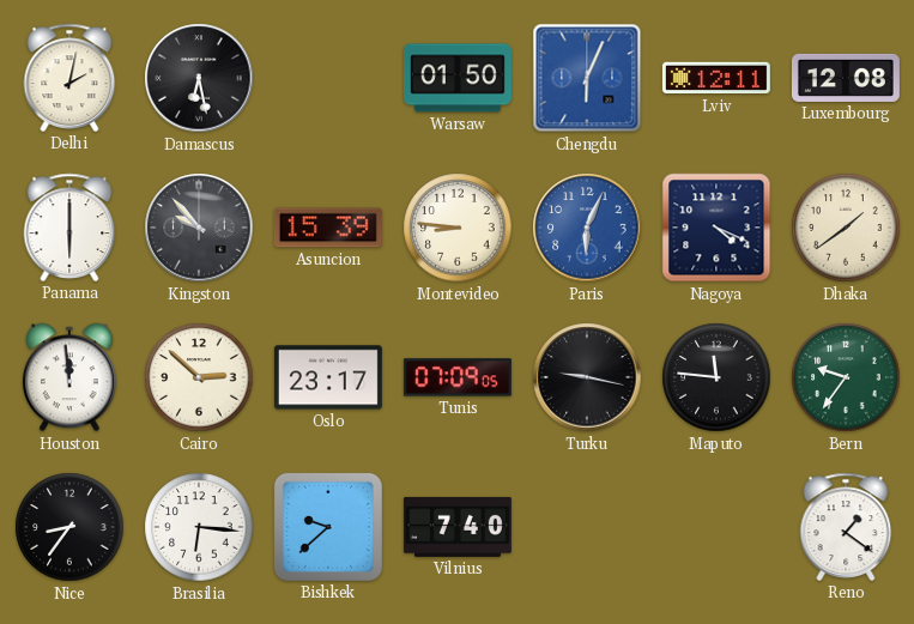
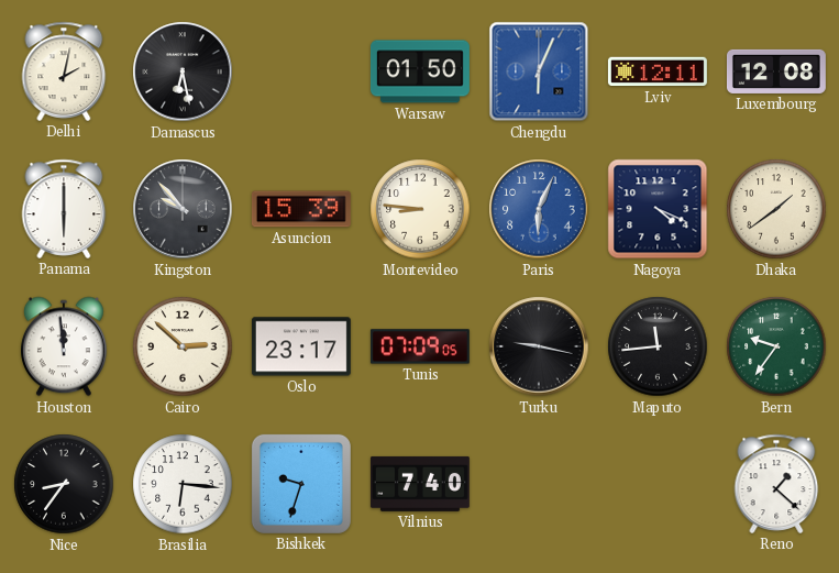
Maputo: 11:46 -> 11:44
Bishkek: 9:38 -> 9:33
Reno: 1:21 -> 1:22
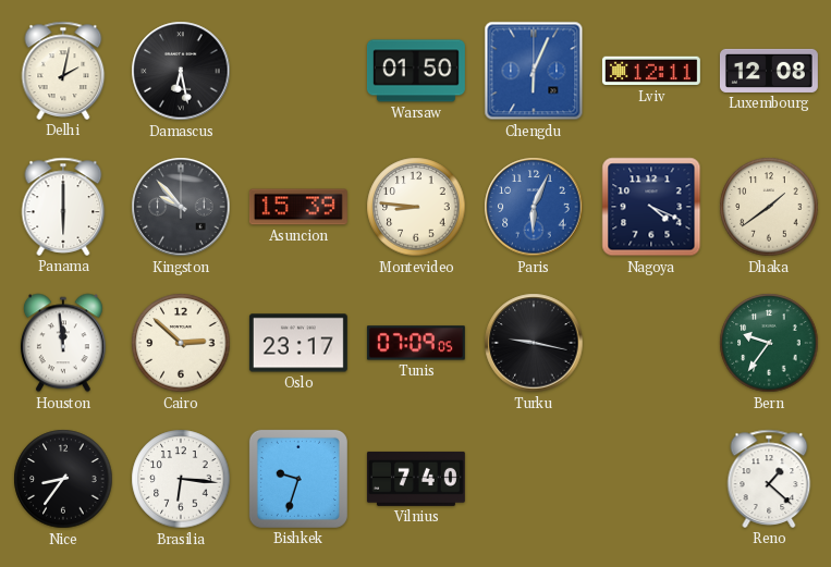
Maputo: 11:44 -> none
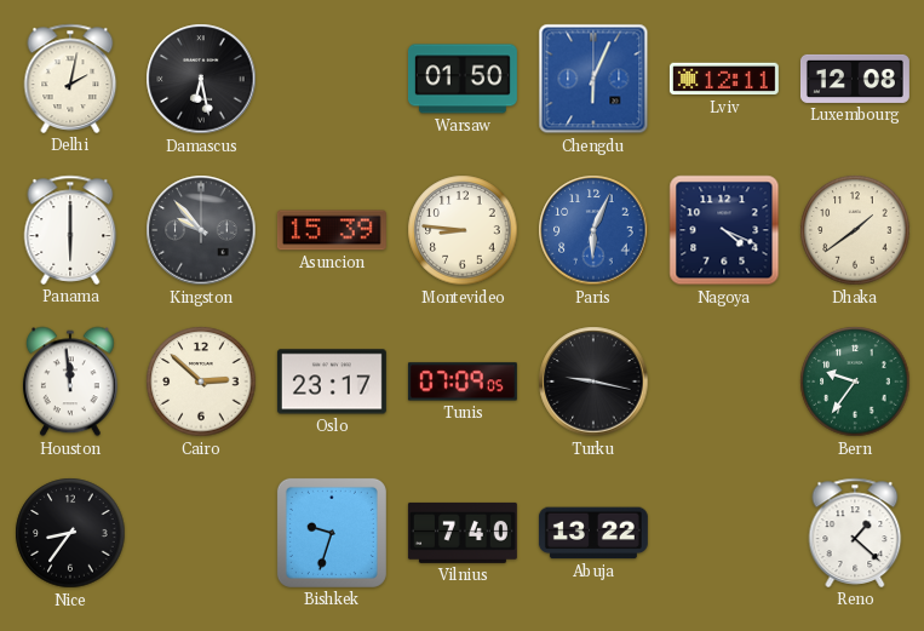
Brasilia: 6:16 -> none
Abuja: none -> 13:22
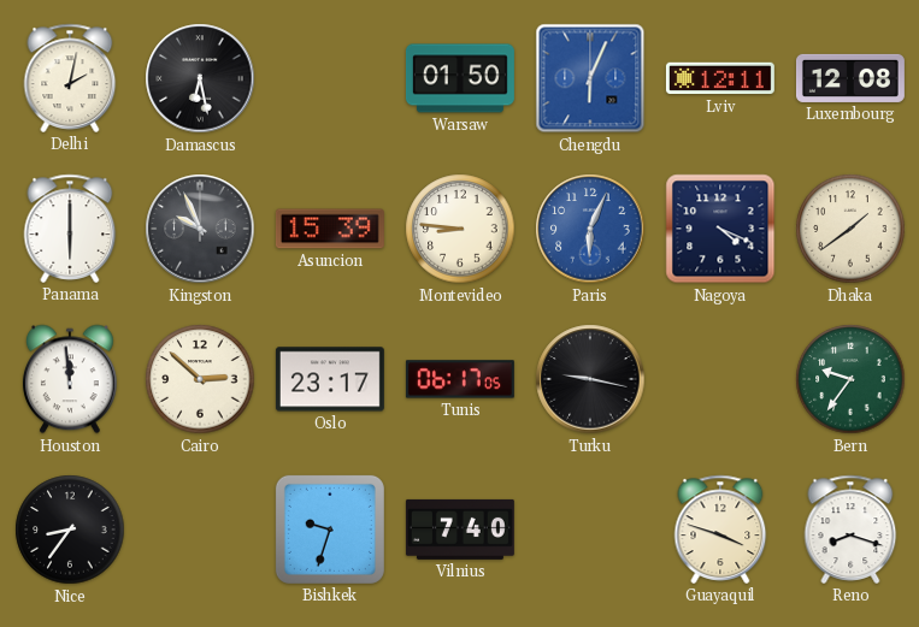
Kingston: 9:53 -> 9:56
Tunis: 07:09 -> 06:17
Abuja: 13:22 -> none
Guayaquil: none -> 3:48
Reno: 1:22 -> 8:18
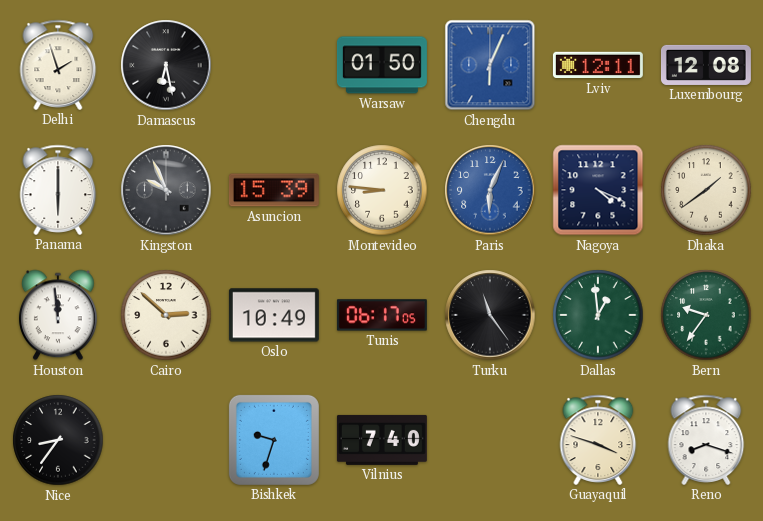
Delhi: 2:02 -> 1:57
Oslo: 23:17 -> 10:49
Turku: 9:17 -> 11:24
Dallas: none -> 12:59
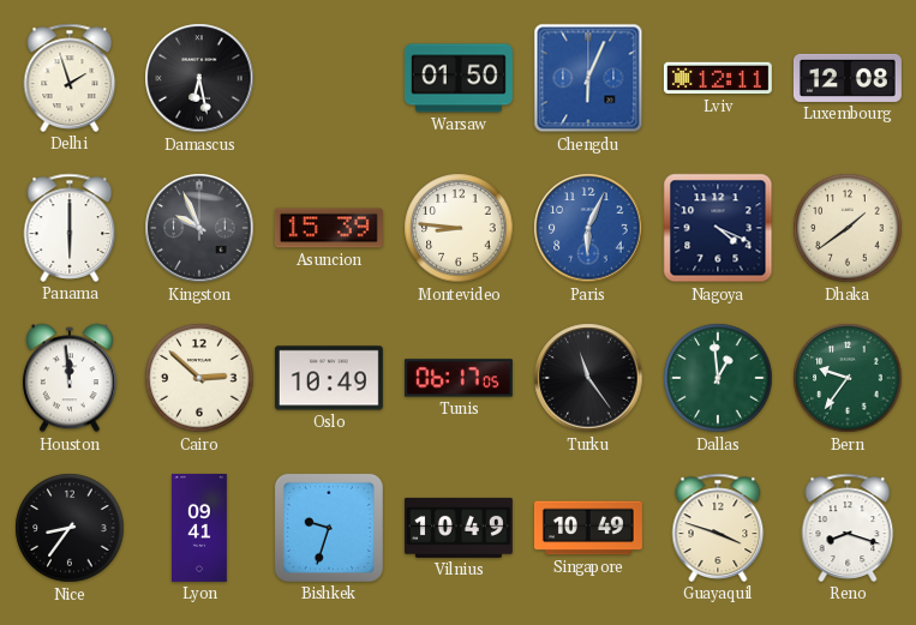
Lyon: none -> 09:41
Vilnius: 7:40 -> 10:49
Singapore: none -> 10:49
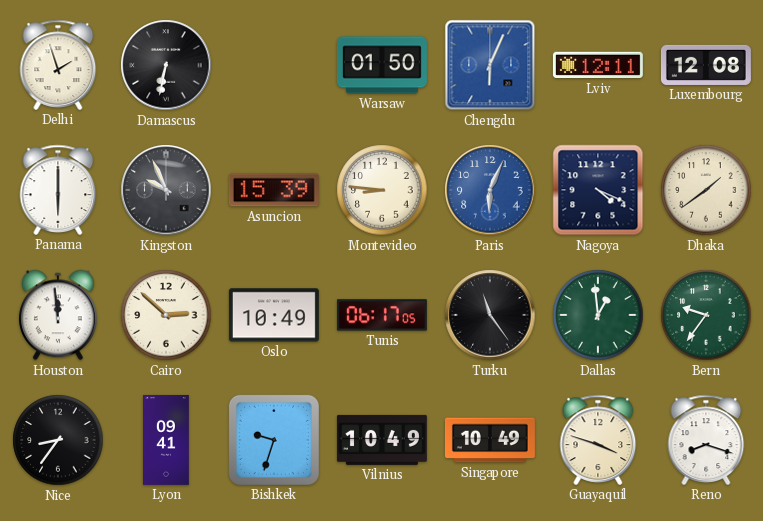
Damascus: 6:28 -> 6:32
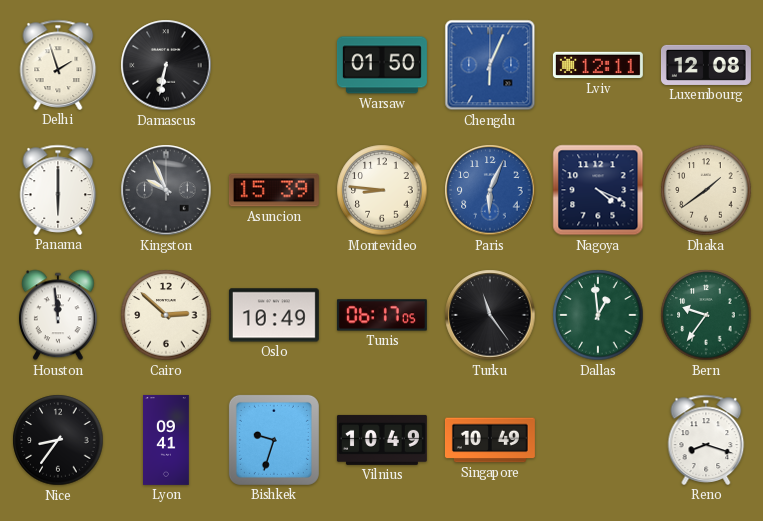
Guayaquil: 3:48 -> none
